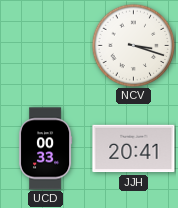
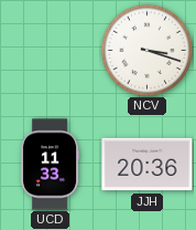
UCD: 00:33 -> 11:33
JJH: 20:41 -> 20:36
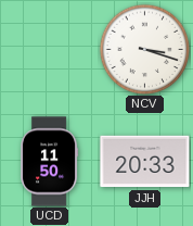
UCD: 11:33 -> 11:50
JJH: 20:36 -> 20:33
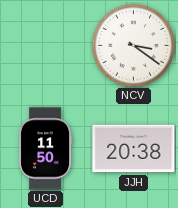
NCV: 3:18 -> 3:21
JJH: 20:33 -> 20:38
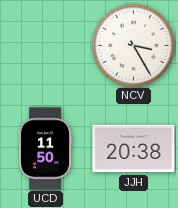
NCV: 3:21 -> 3:25
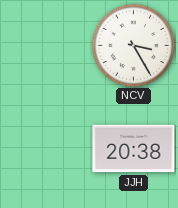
UCD: 11:50 -> none
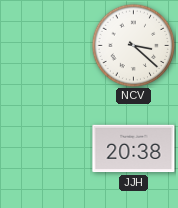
NCV: 3:25 -> 3:22
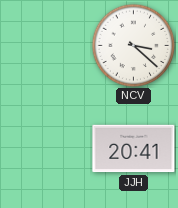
JJH: 20:38 -> 20:41
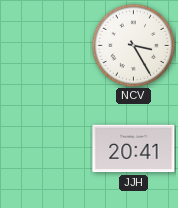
NCV: 3:22 -> 3:25
